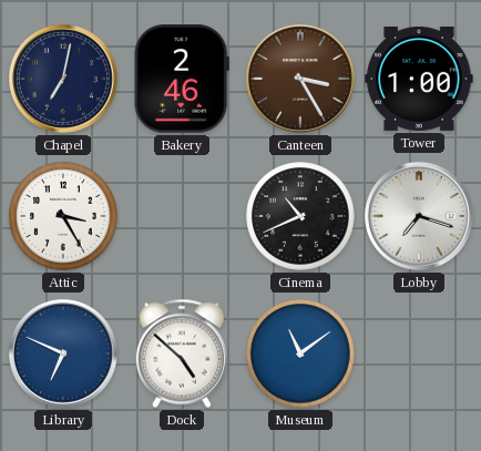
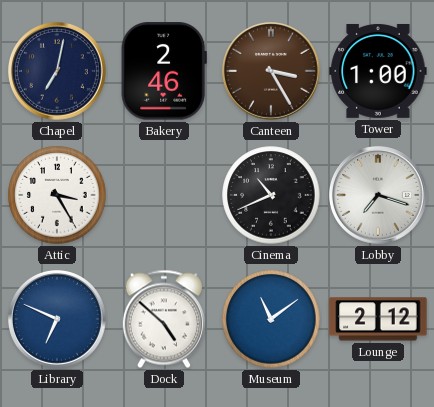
Lounge: none -> 2:12
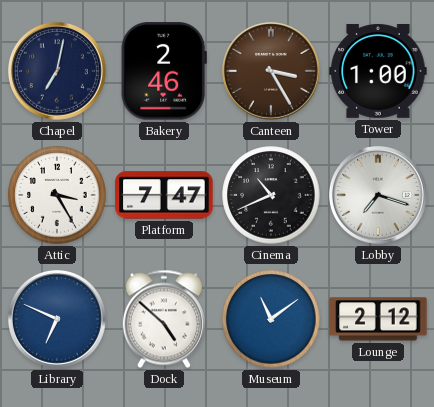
Platform: none -> 7:47
